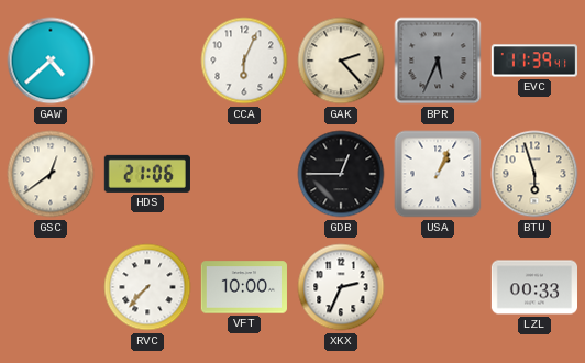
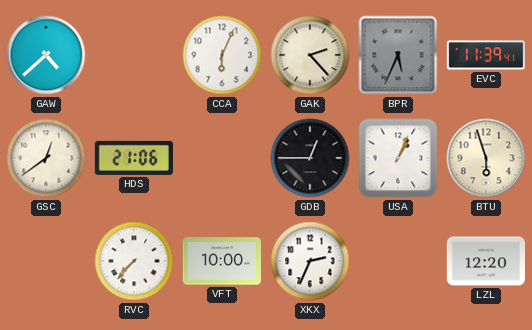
LZL: 00:33 -> 12:20
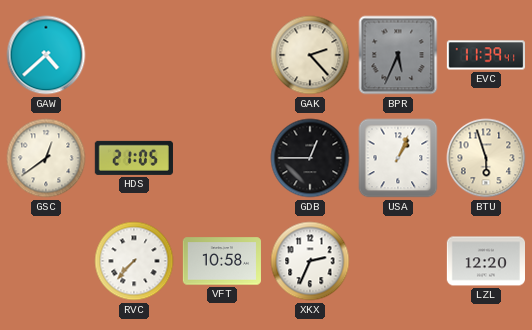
CCA: 6:04 -> none
HDS: 21:06 -> 21:05
VFT: 10:00 -> 10:58
